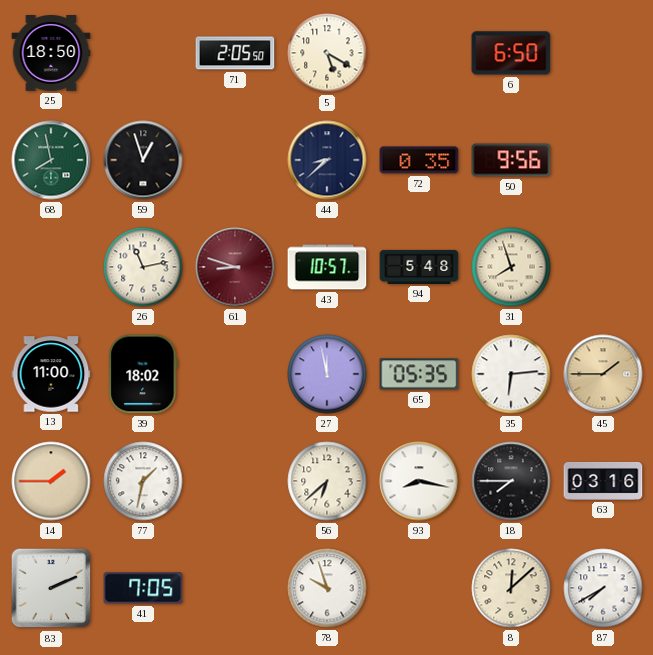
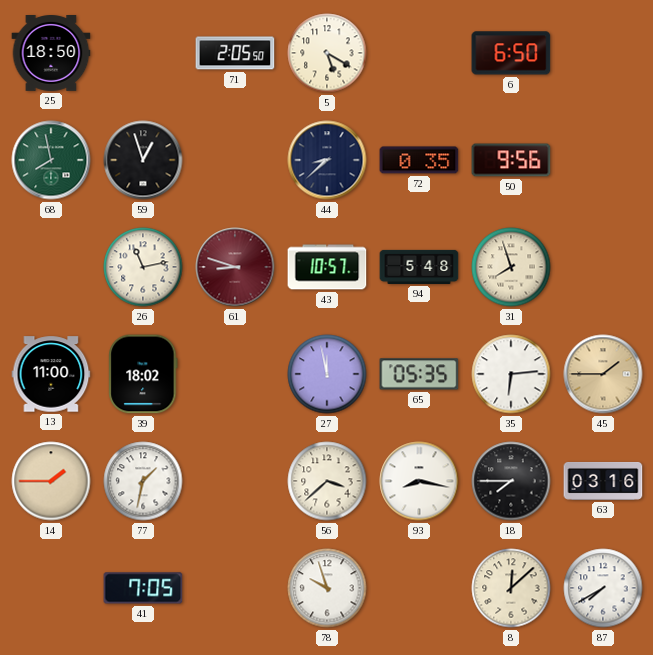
56: 6:38 -> 3:38
83: 2:11 -> none
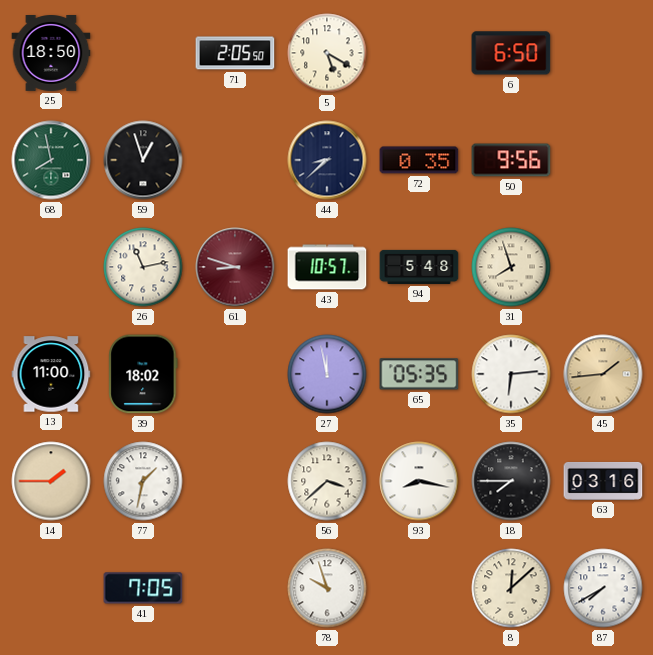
45: 1:45 -> 1:44
